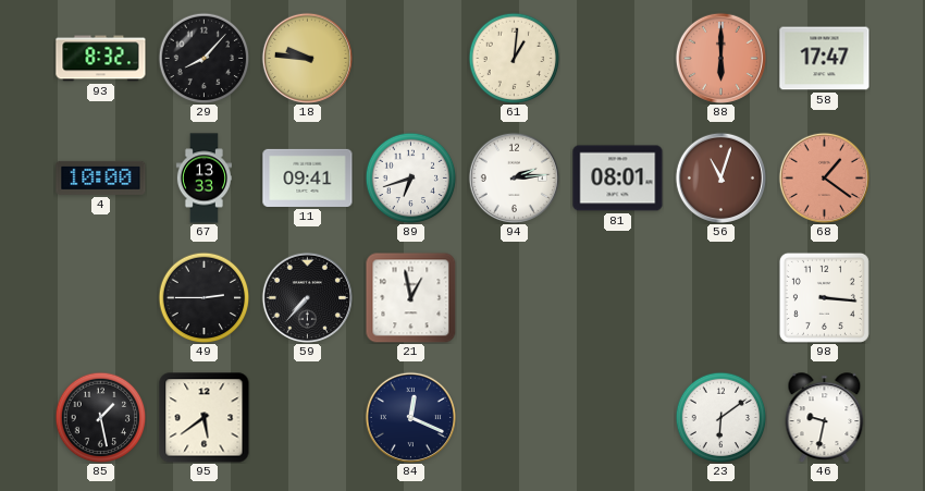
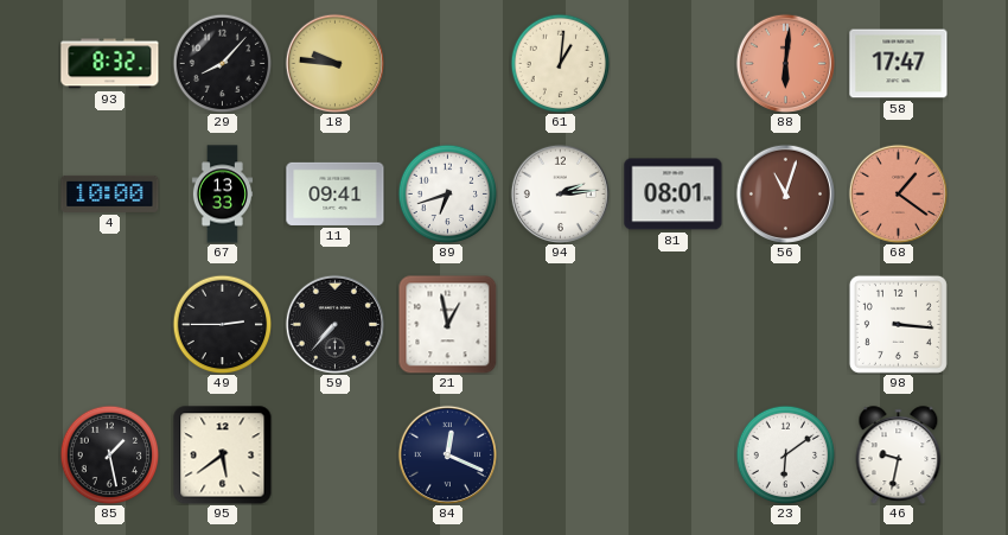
88: 6:00 -> 6:01
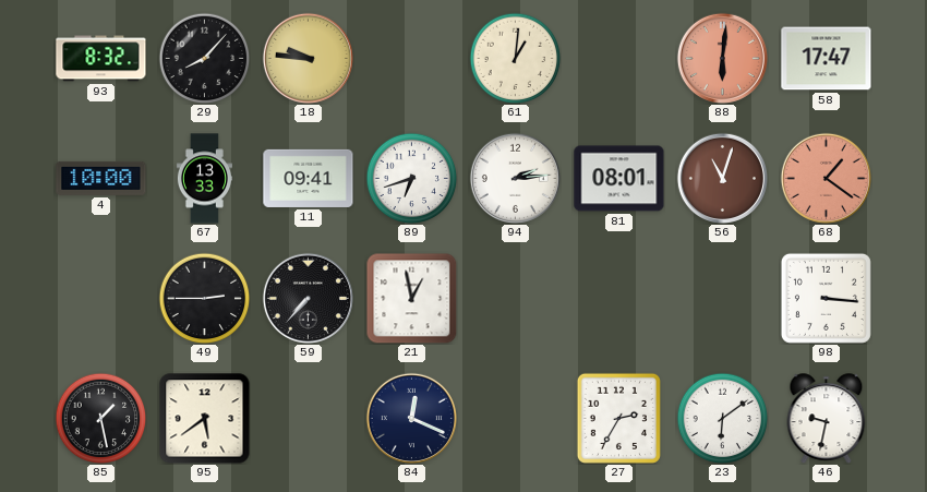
27: none -> 2:35
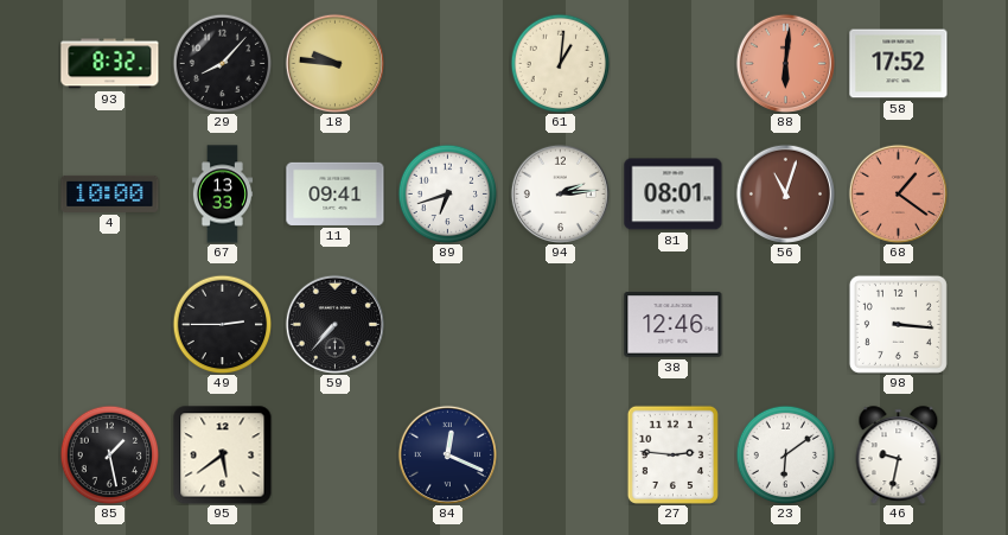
58: 17:47 -> 17:52
21: 12:58 -> none
38: none -> 12:46
27: 2:35 -> 2:46
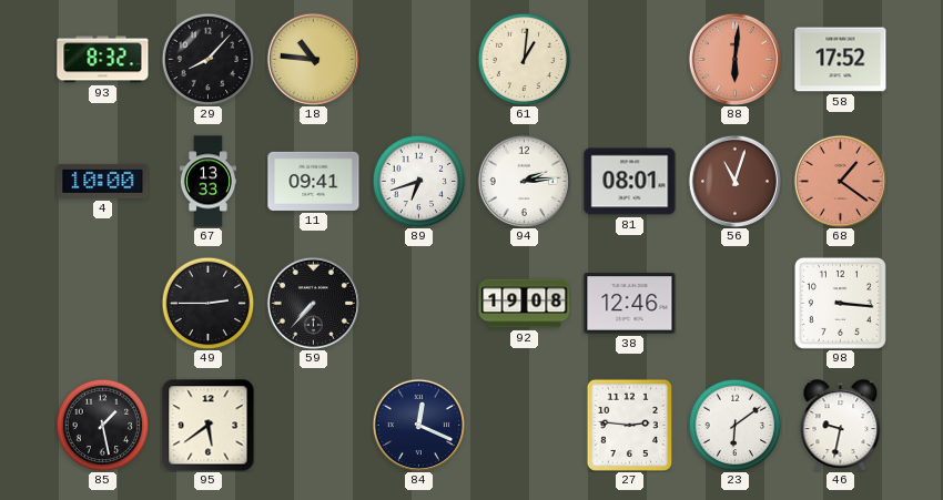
18: 9:46 -> 10:46
92: none -> 19:08
